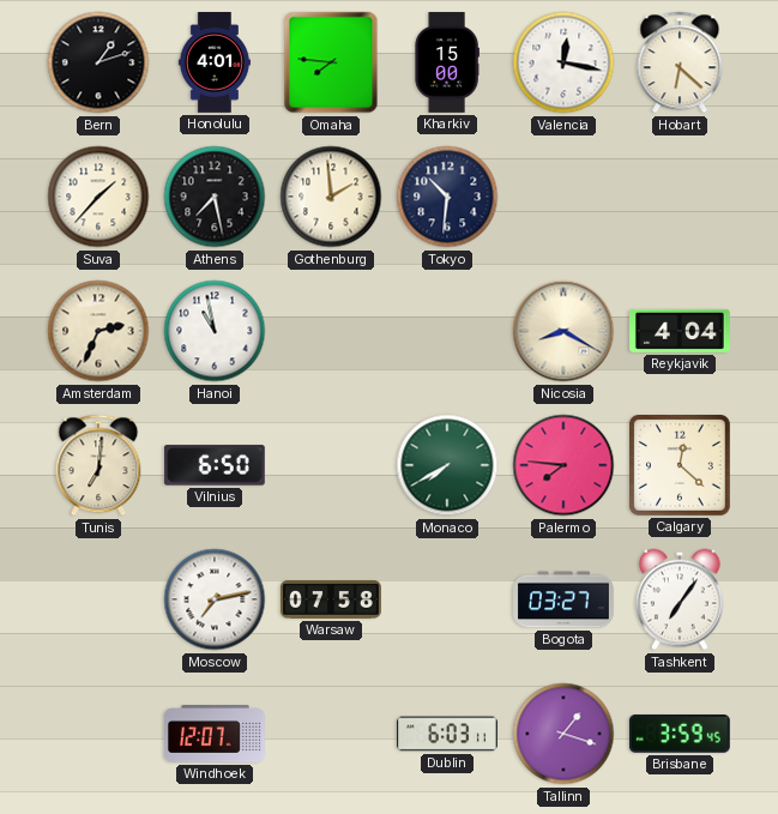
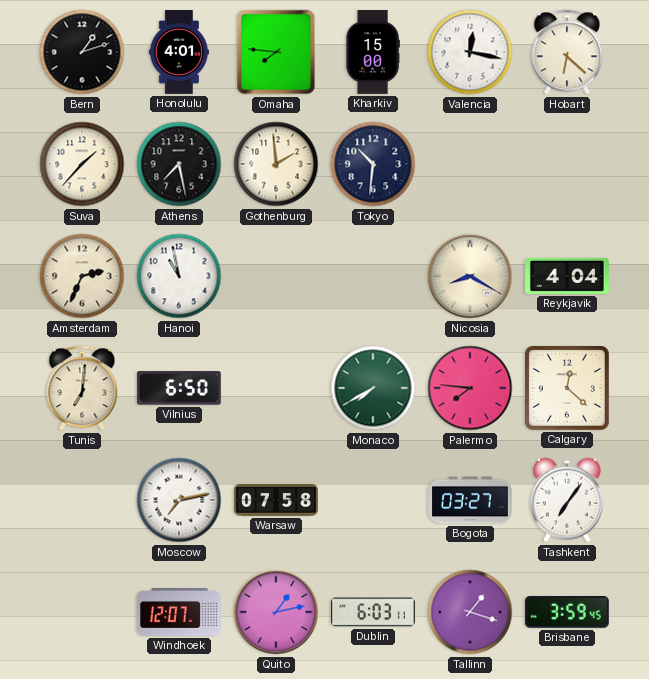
Quito: none -> 1:13
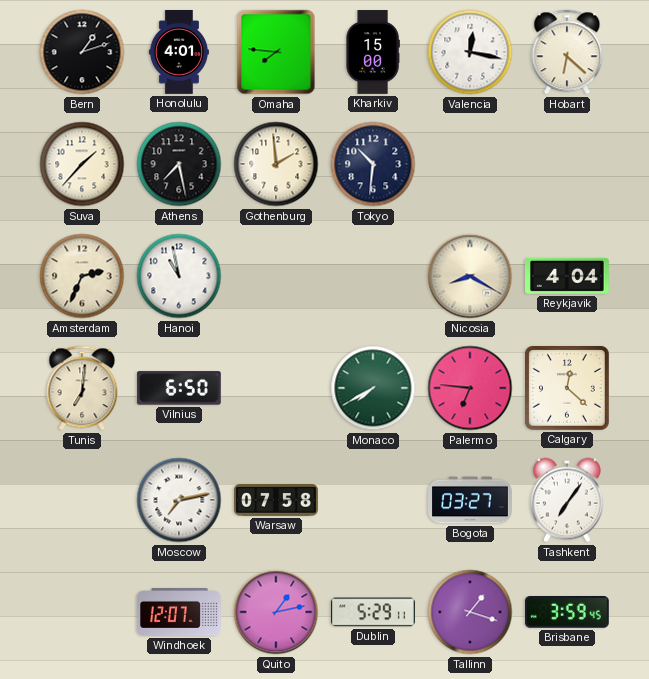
Palermo: 7:46 -> 6:46
Dublin: 6:03 -> 5:29
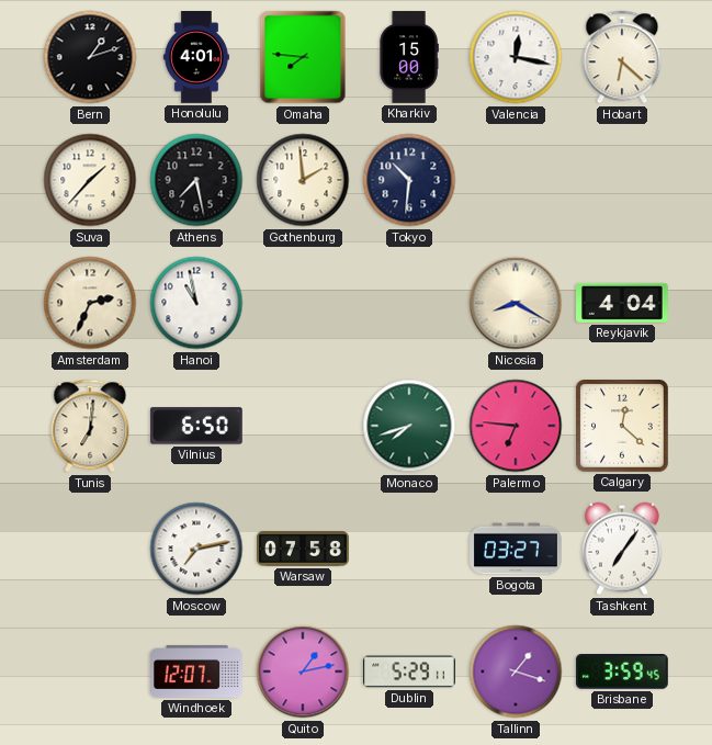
Monaco: 7:40 -> 7:42
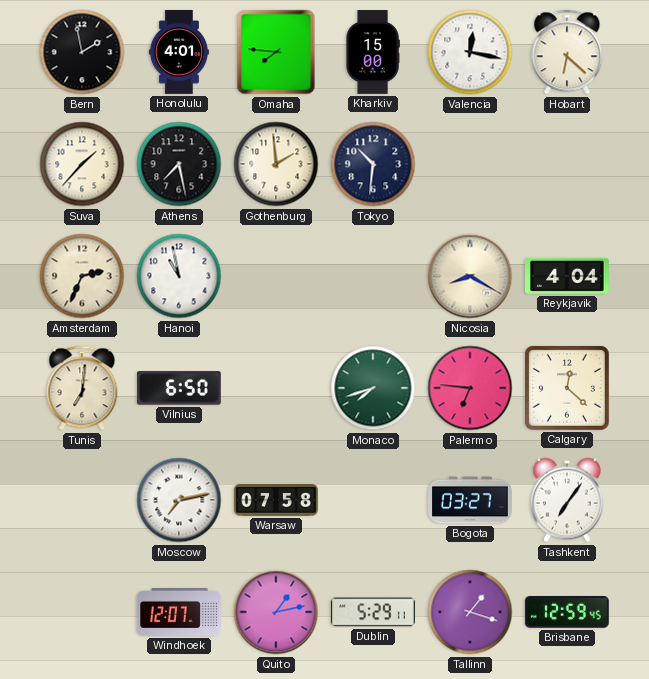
Bern: 1:12 -> 1:58
Brisbane: 3:59 -> 12:59
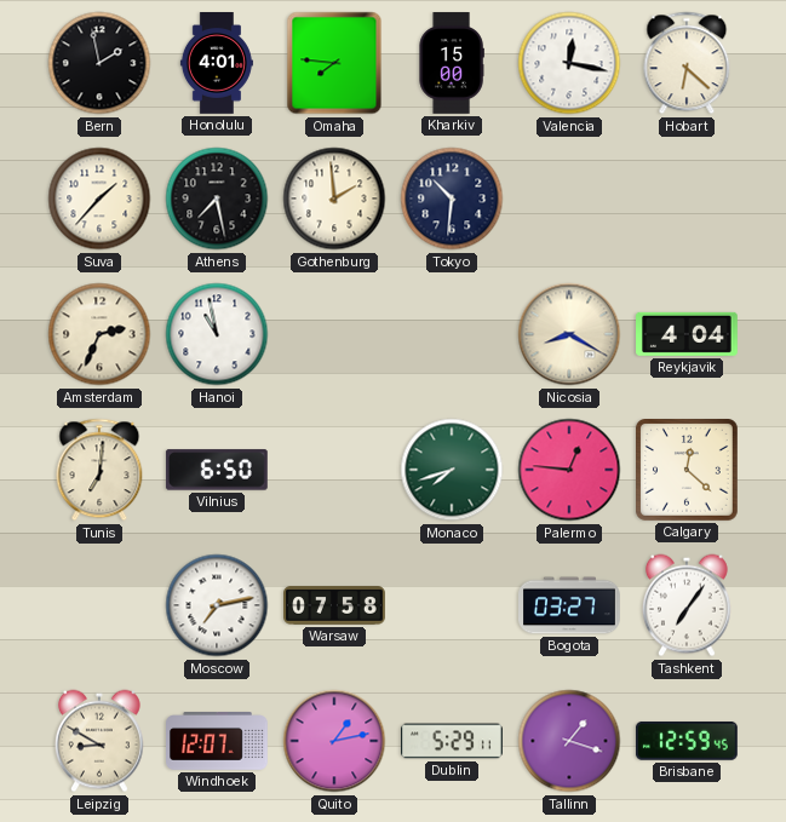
Palermo: 6:46 -> 12:46
Leipzig: none -> 8:50
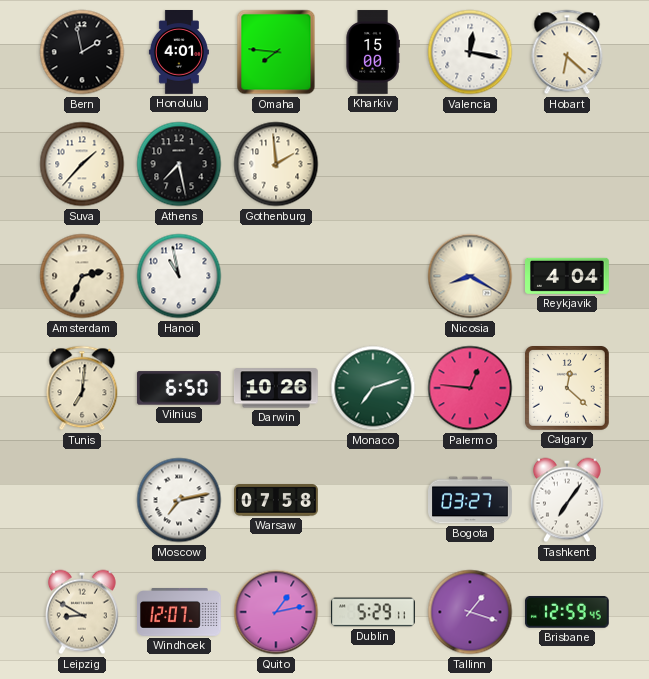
Tokyo: 10:31 -> none
Darwin: none -> 10:26
Monaco: 7:42 -> 7:12
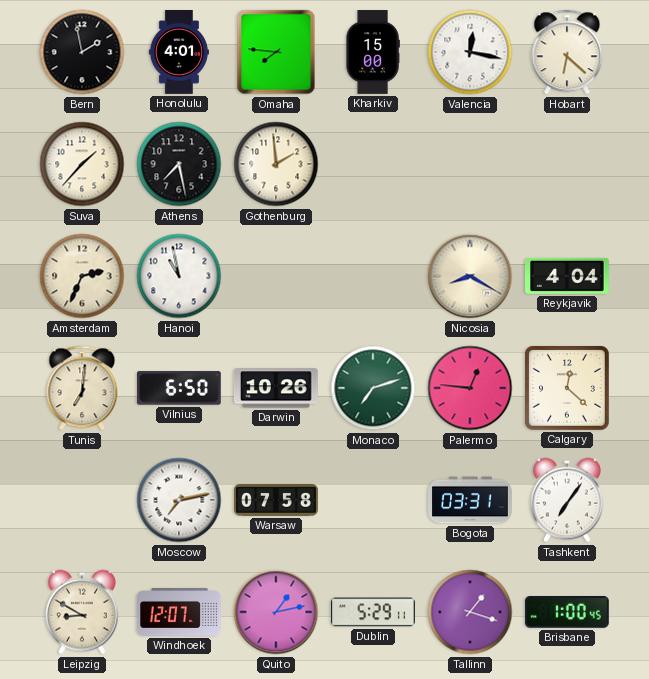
Bogota: 03:27 -> 03:31
Brisbane: 12:59 -> 1:00
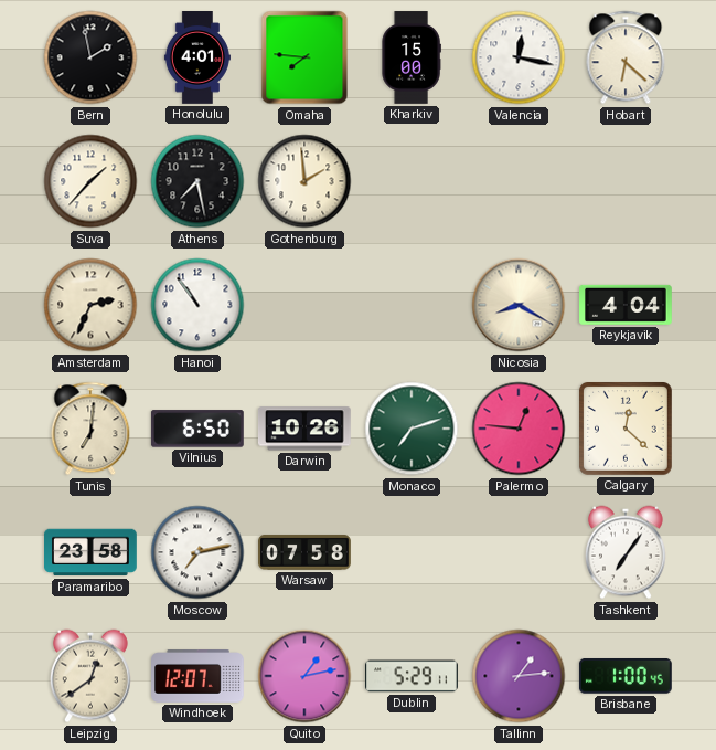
Hanoi: 10:58 -> 10:54
Paramaribo: none -> 23:58
Bogota: 03:31 -> none
Leipzig: 8:50 -> 12:39
Tallinn: 1:18 -> 1:14
